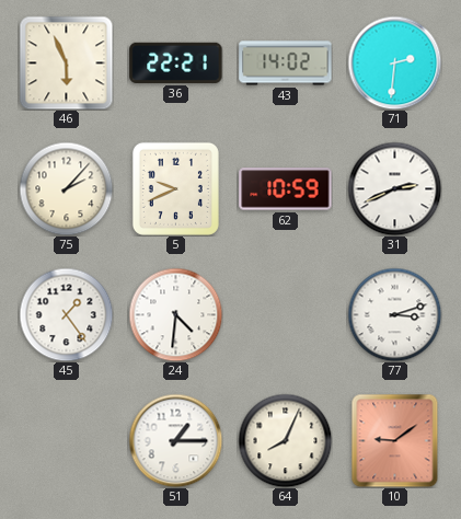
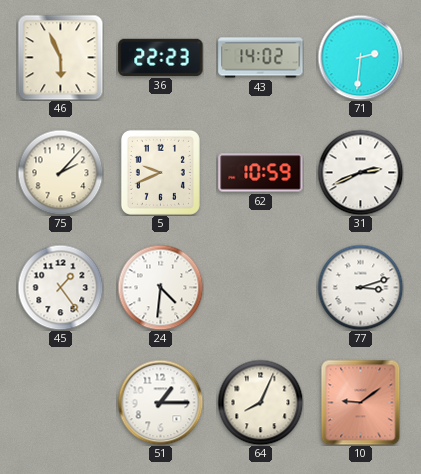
36: 22:21 -> 22:23
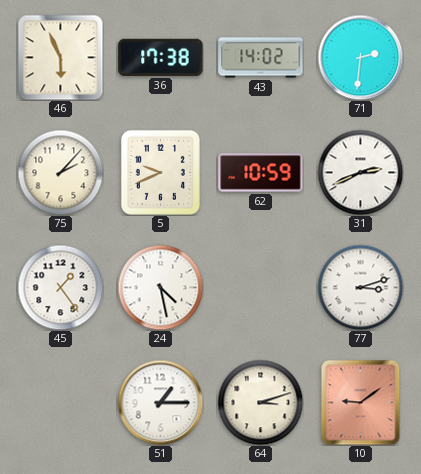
36: 22:23 -> 17:38
24: 4:31 -> 4:28
64: 8:04 -> 3:12
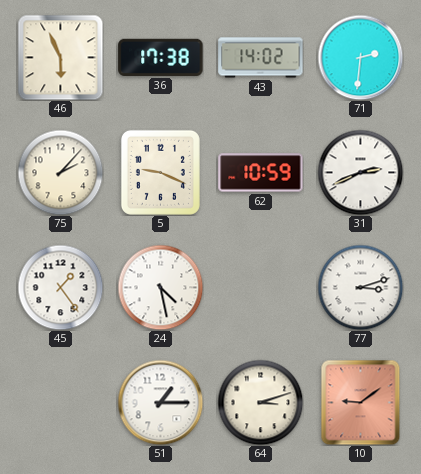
5: 9:41 -> 9:19
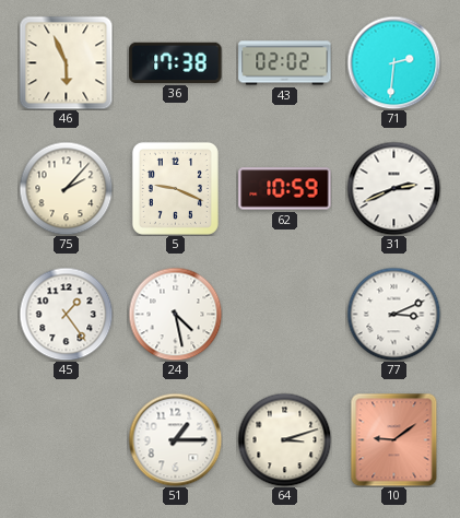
43: 14:02 -> 02:02
77: 3:12 -> 3:11
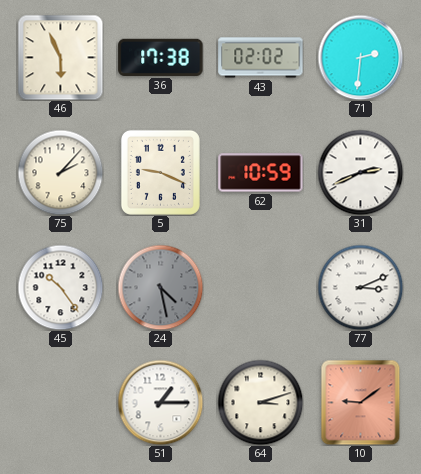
45: 1:24 -> 10:24
24 dial: white -> grey
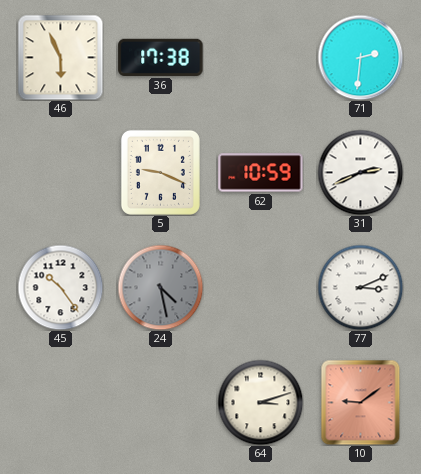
43: 02:02 -> none
75: 2:07 -> none
51: 1:15 -> none
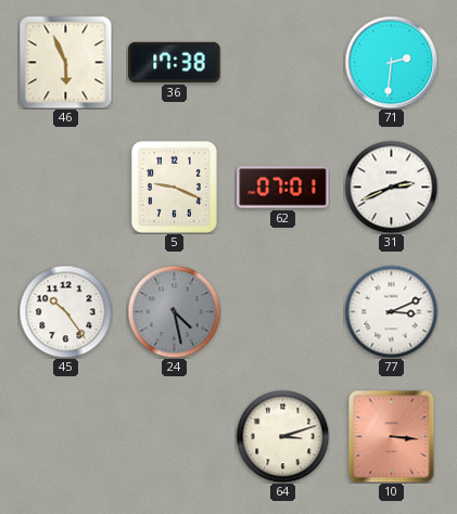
62: 10:59 -> 07:01
10: 9:09 -> 3:16
